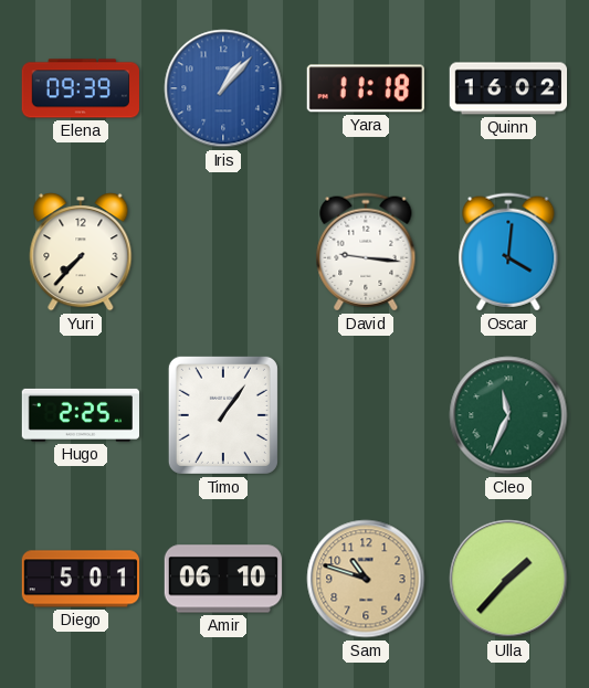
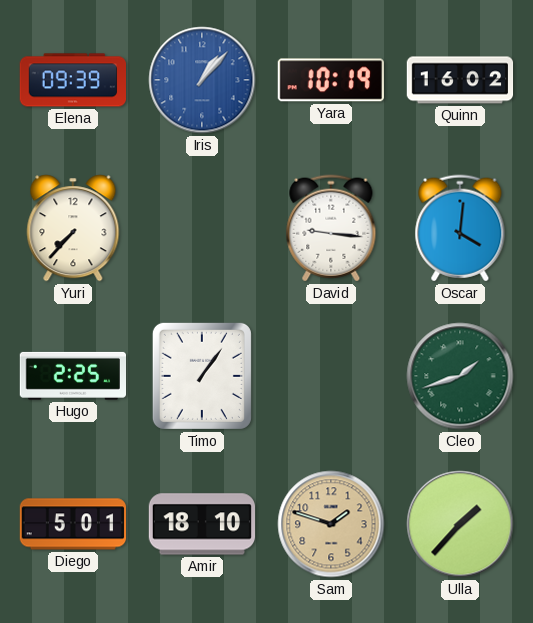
Yara: 11:18 -> 10:19
Cleo: 11:34 -> 1:42
Amir: 06:10 -> 18:10
Sam: 10:48 -> 1:48
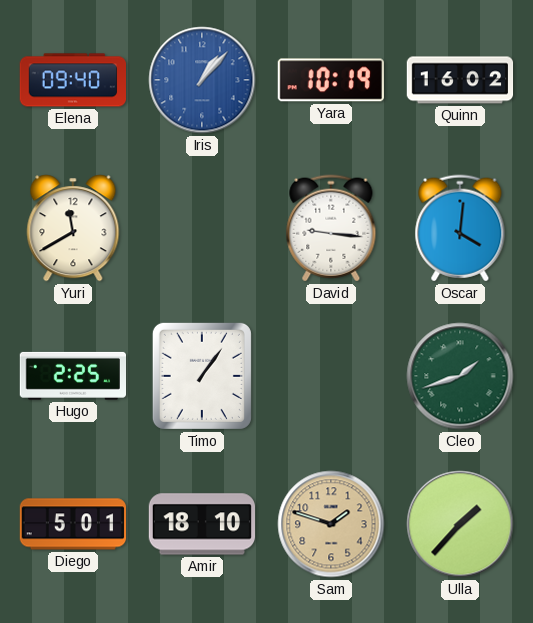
Elena: 09:39 -> 09:40
Yuri: 7:37 -> 11:40
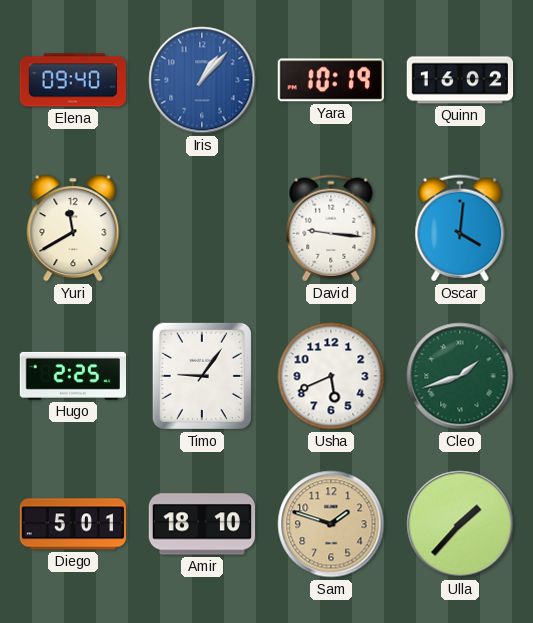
Timo: 1:06 -> 9:06
Usha: none -> 5:41
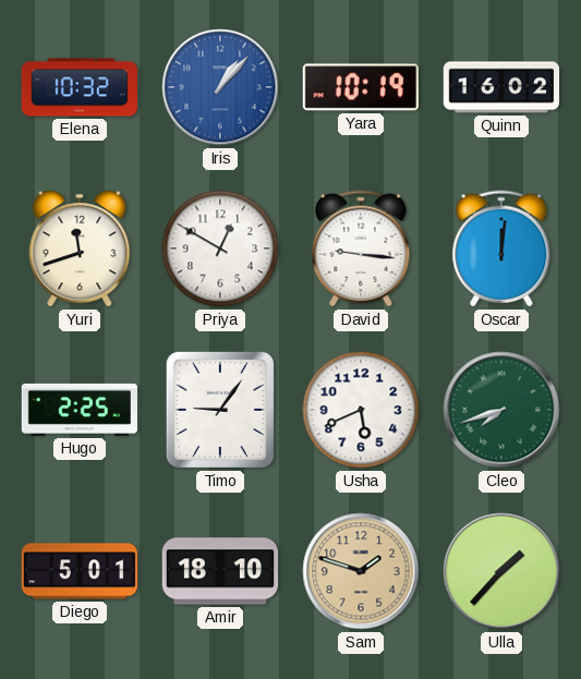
Elena: 09:40 -> 10:32
Yuri: 11:40 -> 11:42
Priya: none -> 12:50
Oscar: 4:01 -> 12:01
Cleo: 1:42 -> 7:42
